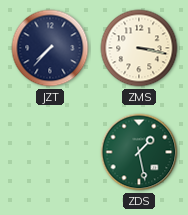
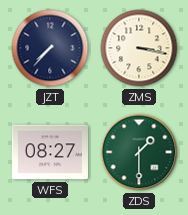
WFS: none -> 08:27
ZDS: 1:28 -> 1:30
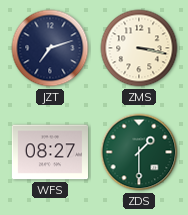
JZT: 7:37 -> 7:12
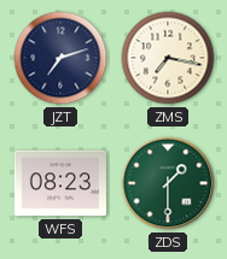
ZMS: 3:17 -> 7:17
WFS: 08:27 -> 08:23
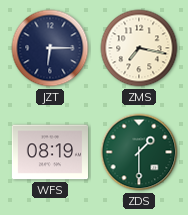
JZT: 7:12 -> 6:15
WFS: 08:23 -> 08:19
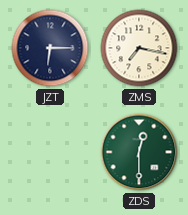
WFS: 08:19 -> none
ZDS: 1:30 -> 12:30
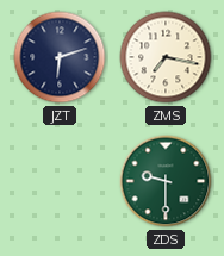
JZT: 6:15 -> 6:12
ZDS: 12:30 -> 9:30
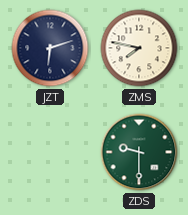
ZMS: 7:17 -> 7:47
